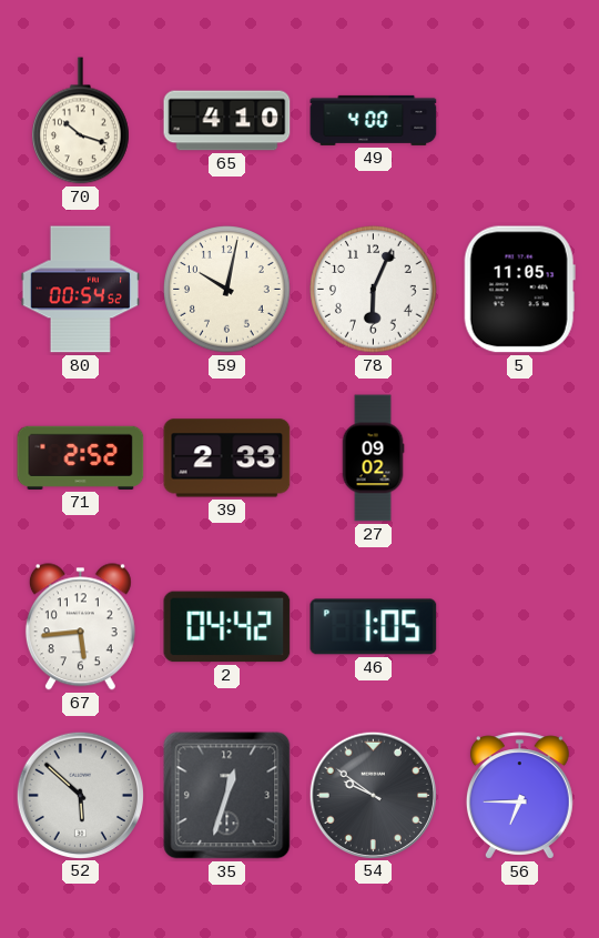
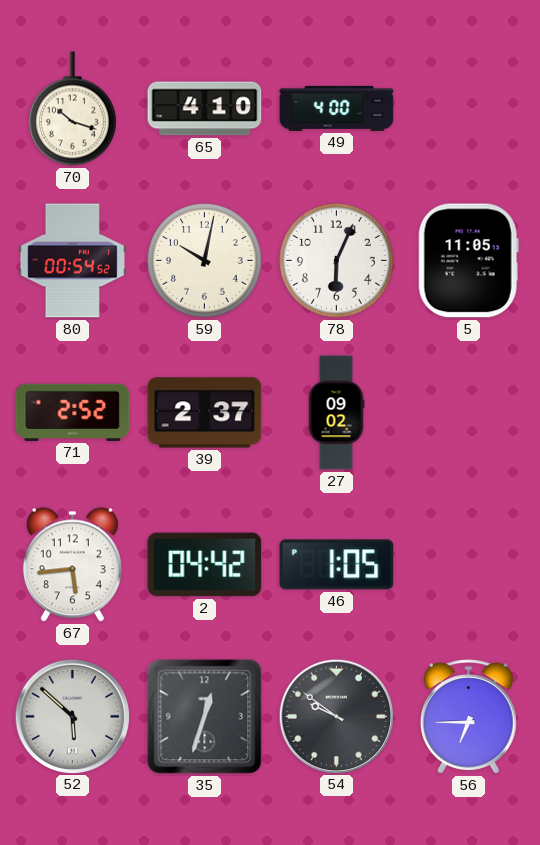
39: 2:33 -> 2:37
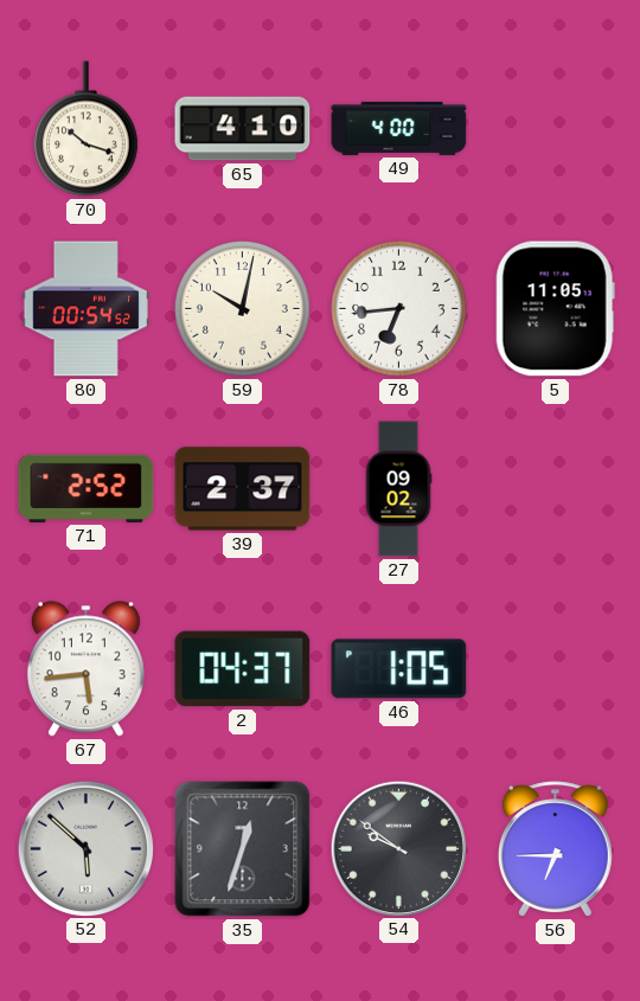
78: 6:04 -> 6:44
2: 04:42 -> 04:37
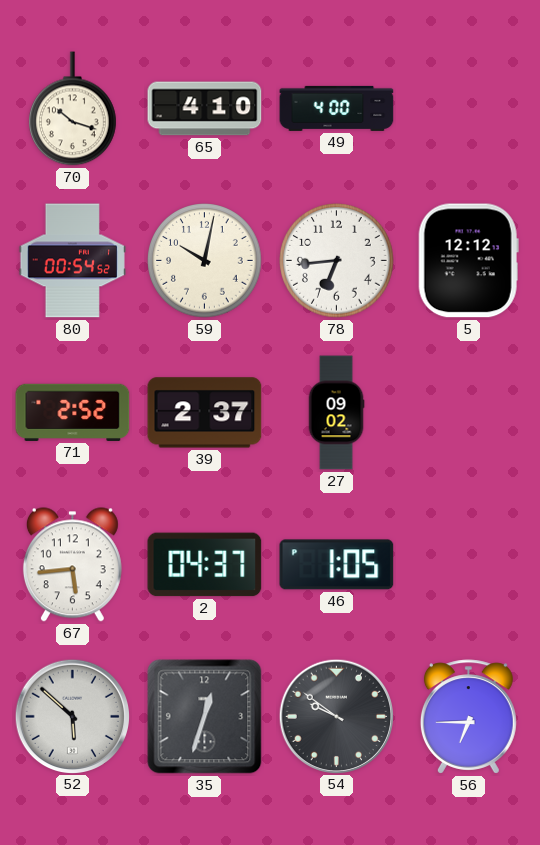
5: 11:05 -> 12:12
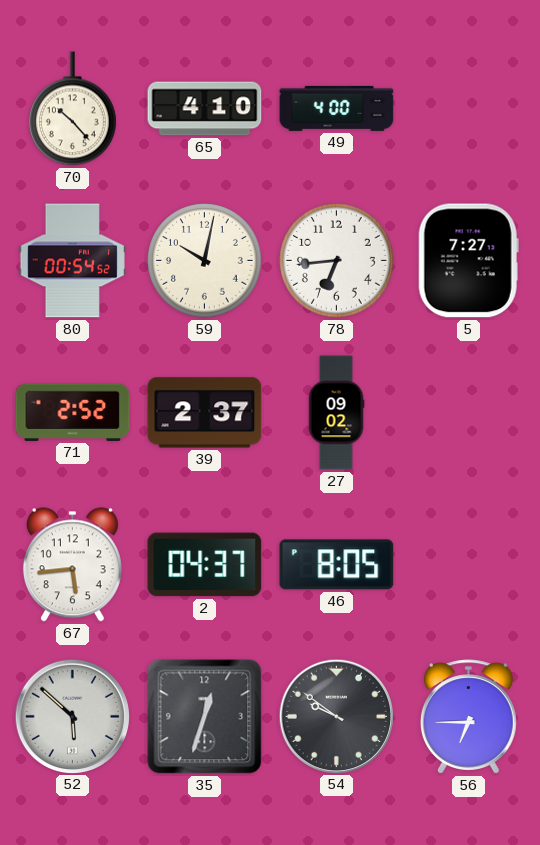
70: 10:18 -> 10:23
5: 12:12 -> 7:27
46: 1:05 -> 8:05
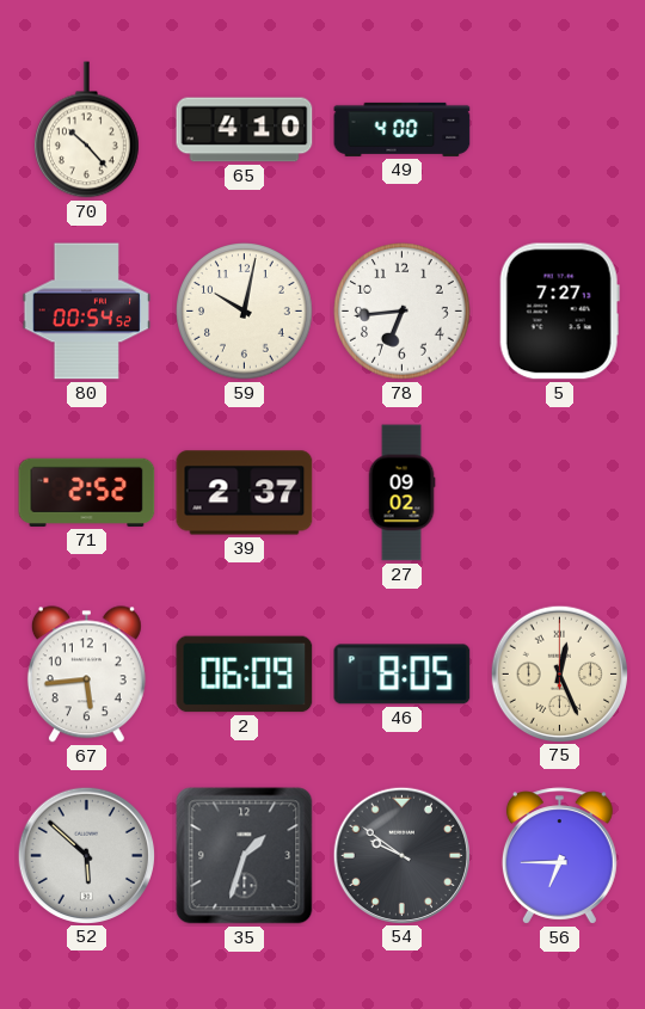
2: 04:37 -> 06:09
75: none -> 12:26
35: 12:33 -> 1:33
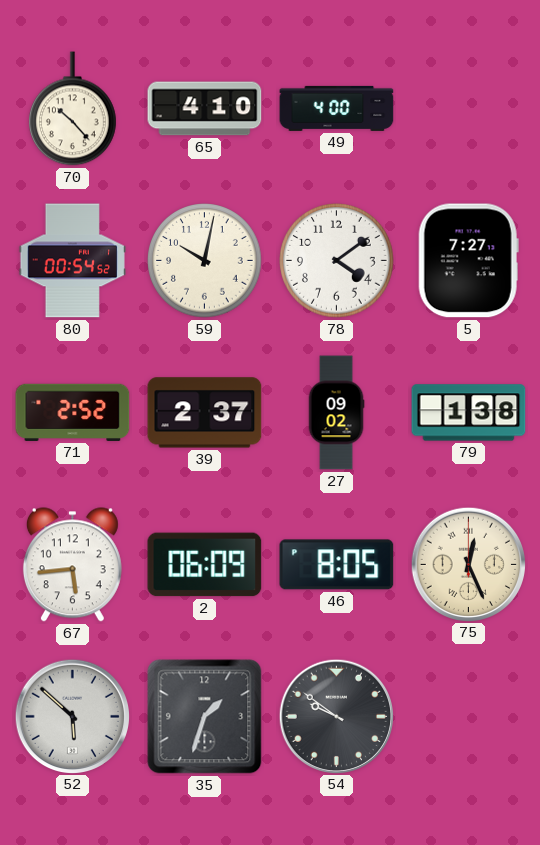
78: 6:44 -> 4:09
79: none -> 1:38
56: 6:45 -> none
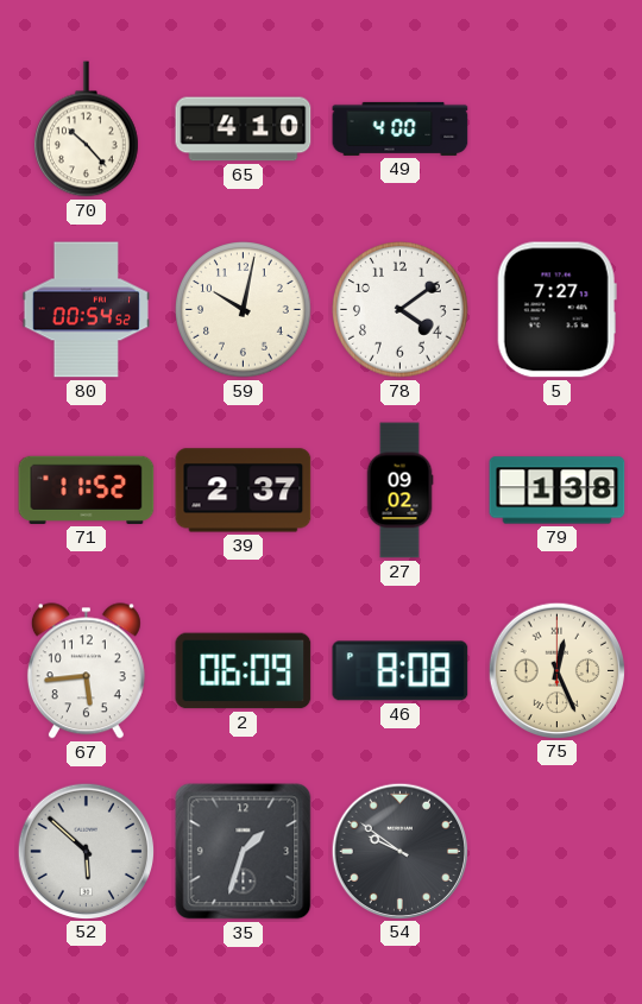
71: 2:52 -> 11:52
46: 8:05 -> 8:08
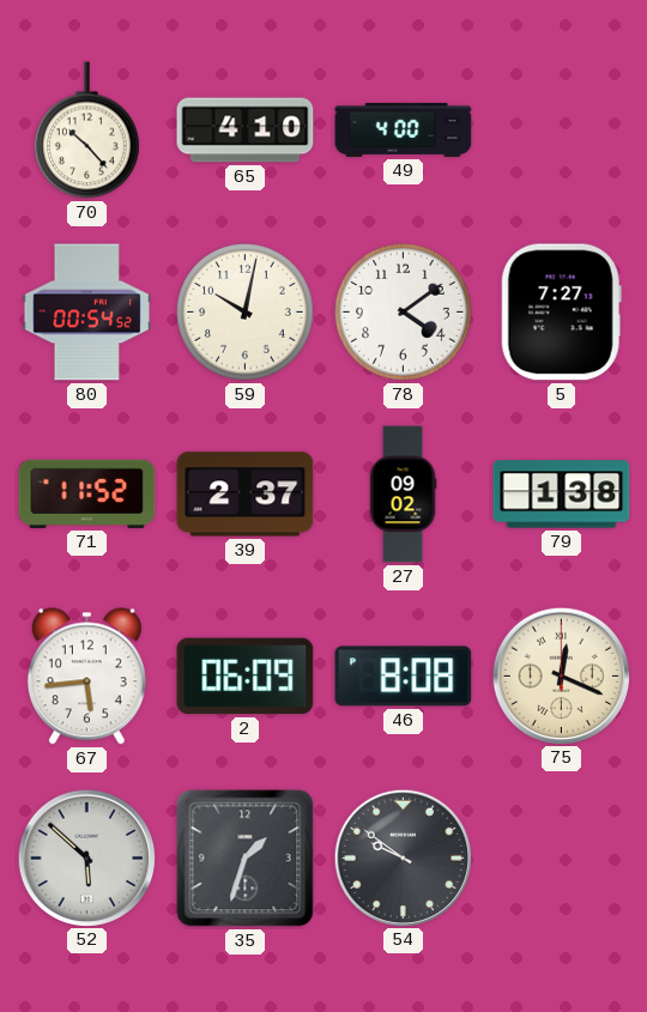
75: 12:26 -> 12:19
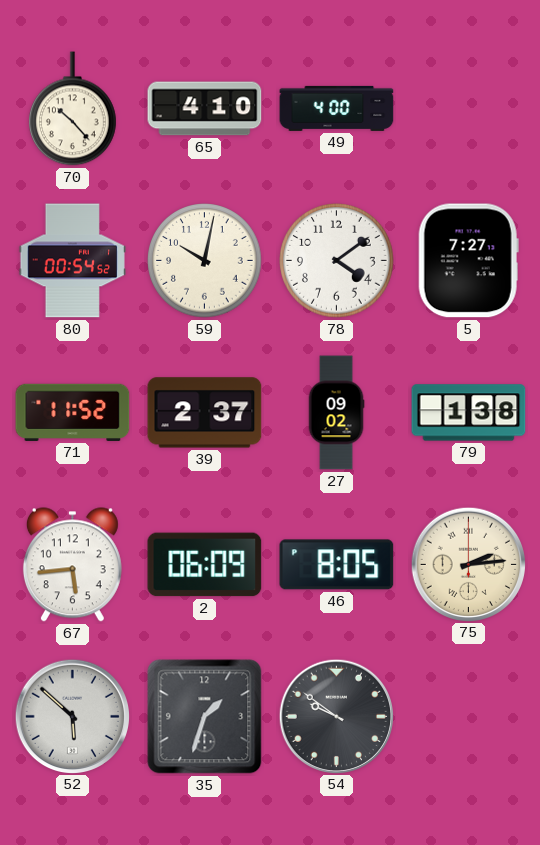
46: 8:08 -> 8:05
75: 12:19 -> 2:14
